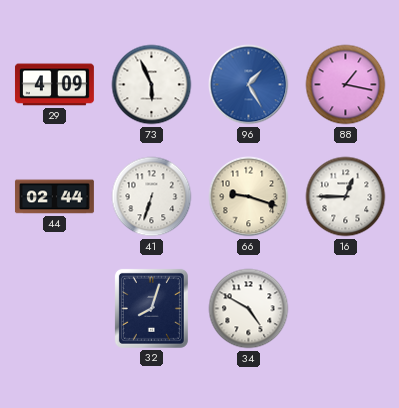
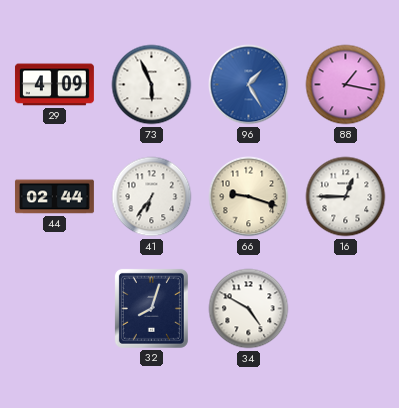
41: 6:33 -> 6:36
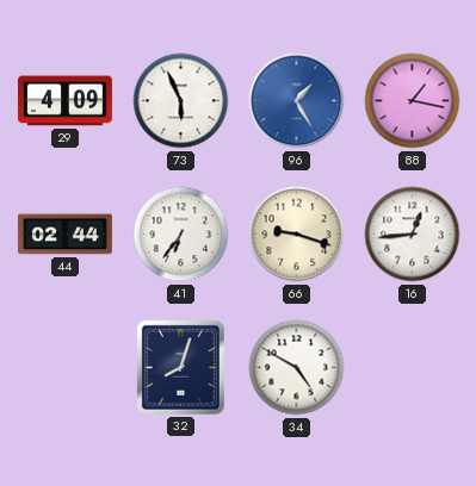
16: 12:45 -> 12:44
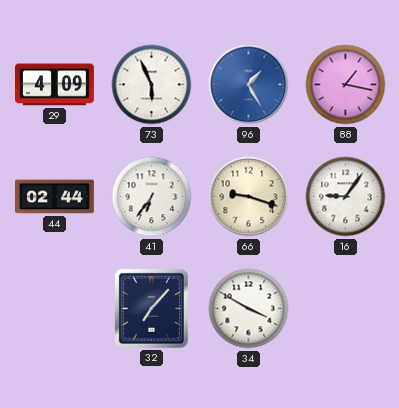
16: 12:44 -> 9:06
32: 8:03 -> 7:07
34: 4:50 -> 3:50
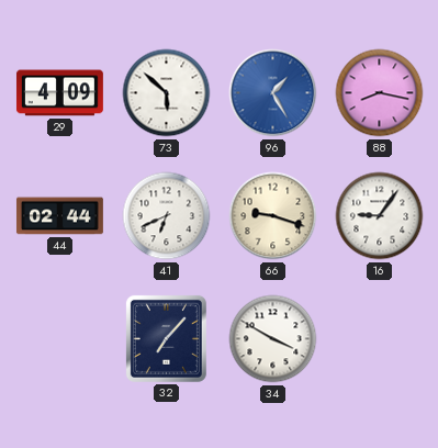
73: 5:56 -> 5:52
88: 1:17 -> 8:17
41: 6:36 -> 6:41
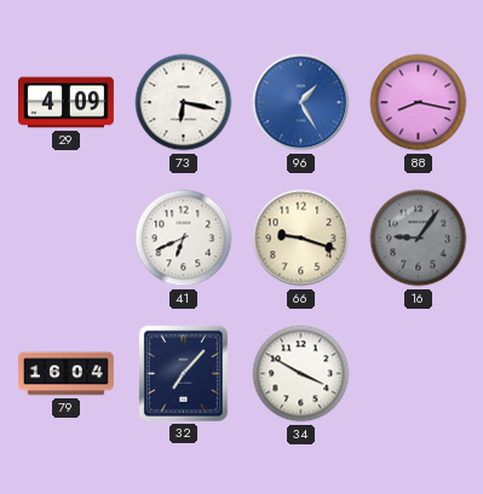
73: 5:52 -> 6:17
44: 02:44 -> none
16 dial: white -> grey
79: none -> 16:04
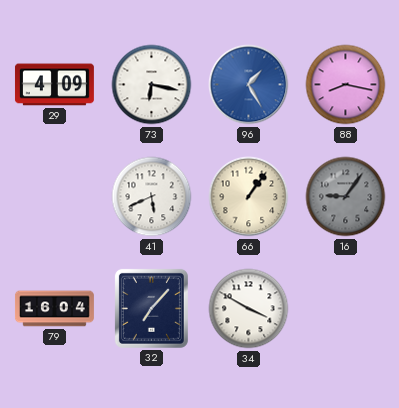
41: 6:41 -> 5:41
66: 9:18 -> 1:06
